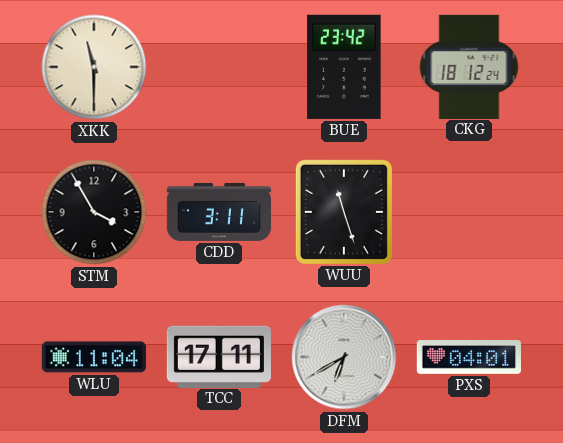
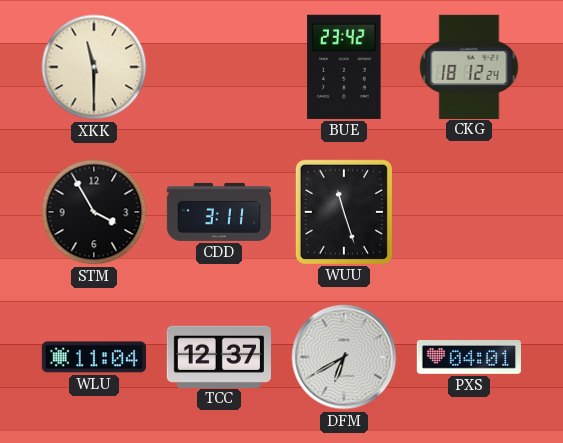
TCC: 17:11 -> 12:37
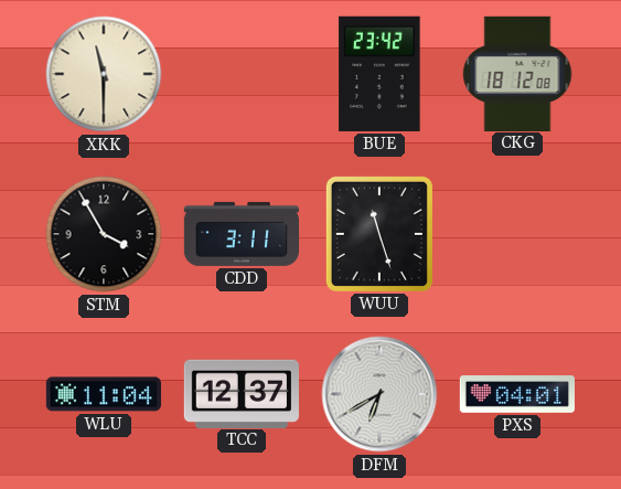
CKG: 18:12:24 -> 18:12:08
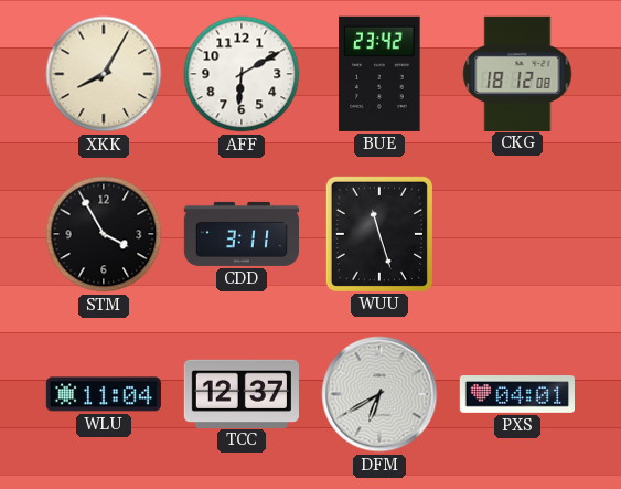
XKK: 11:30 -> 8:05
AFF: none -> 6:10
